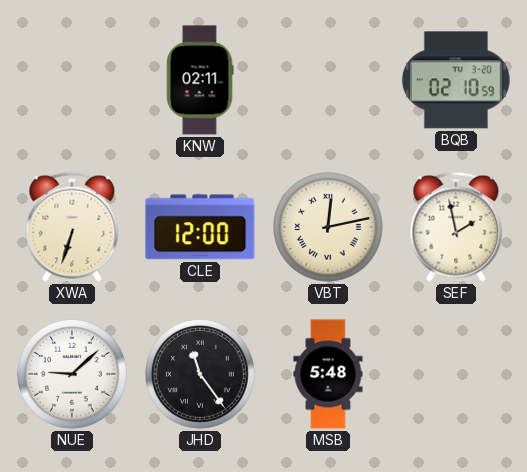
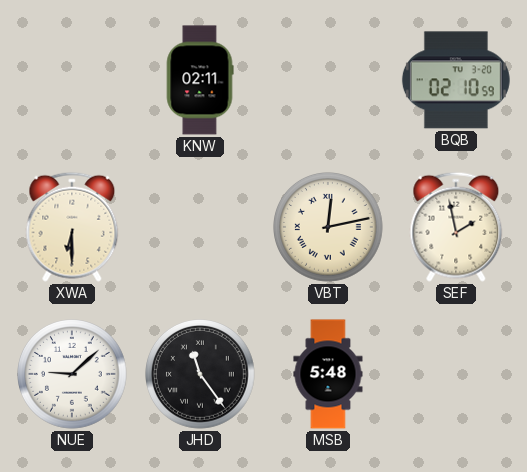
XWA: 6:33 -> 6:30
CLE: 12:00 -> none
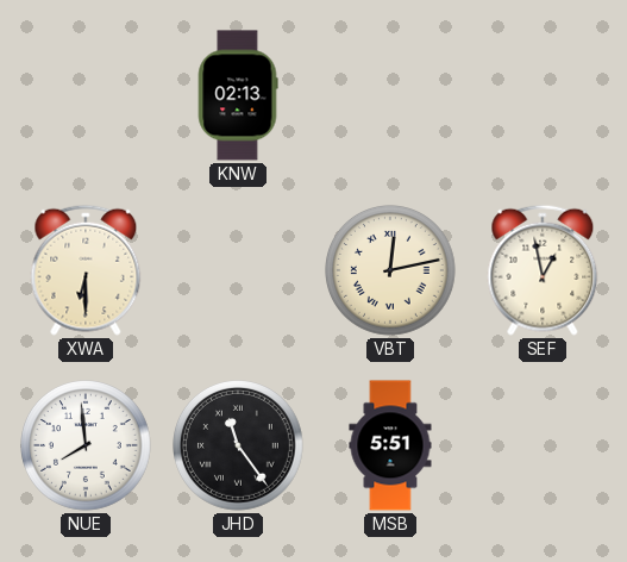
KNW: 02:11 -> 02:13
BQB: 02:10 -> none
SEF: 1:58 -> 12:58
NUE: 9:08 -> 7:59
MSB: 5:48 -> 5:51
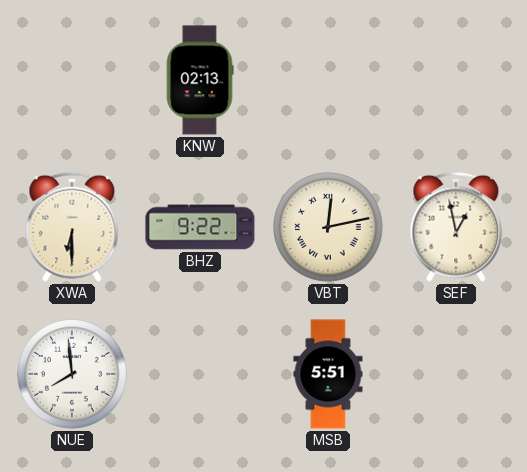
BHZ: none -> 9:22
JHD: 11:24 -> none
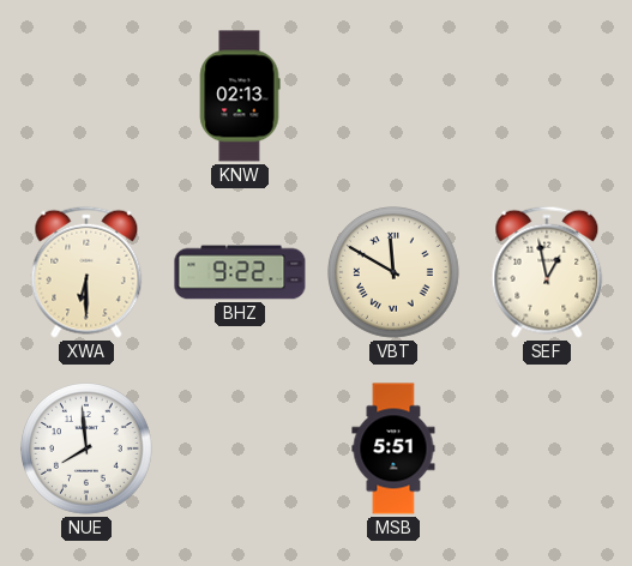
VBT: 12:13 -> 11:50
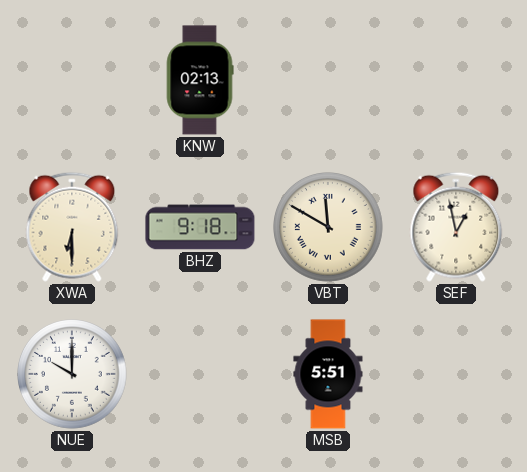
BHZ: 9:22 -> 9:18
NUE: 7:59 -> 10:00
